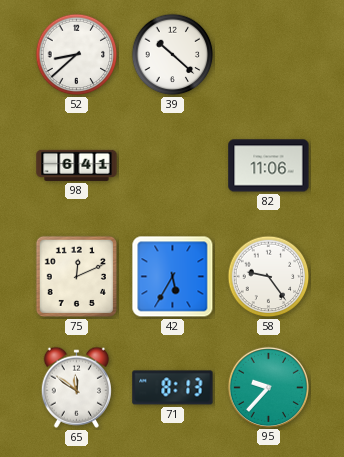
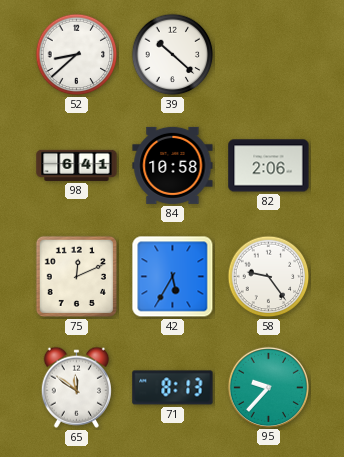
84: none -> 10:58
82: 11:06 -> 2:06
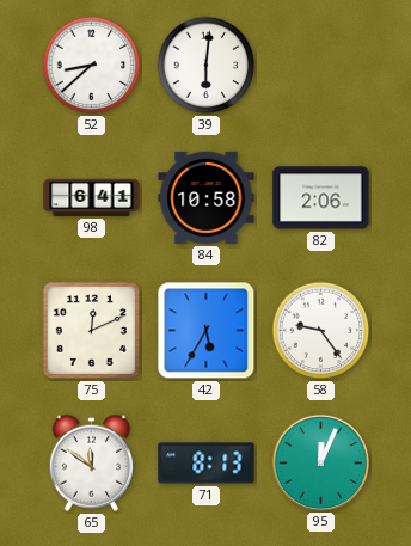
39: 10:22 -> 6:01
95: 9:37 -> 12:04
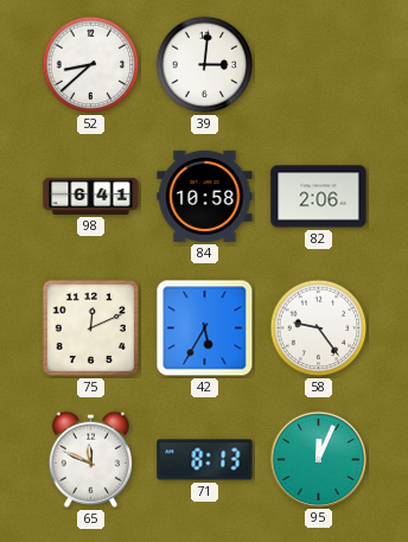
39: 6:01 -> 3:01
65: 11:51 -> 11:49
